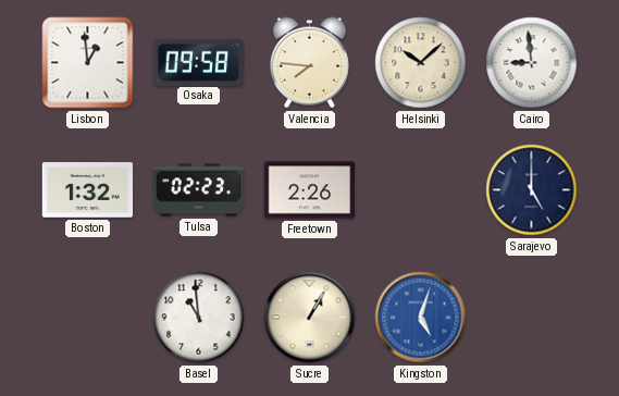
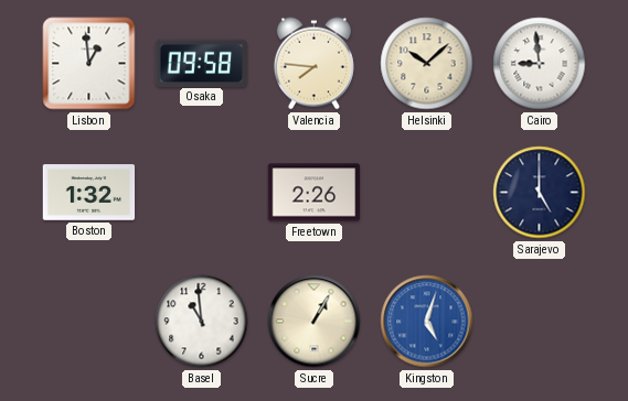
Tulsa: 02:23 -> none
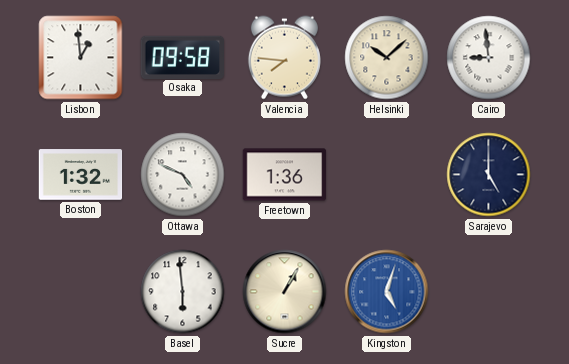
Ottawa: none -> 4:49
Freetown: 2:26 -> 1:36
Basel: 10:59 -> 5:59
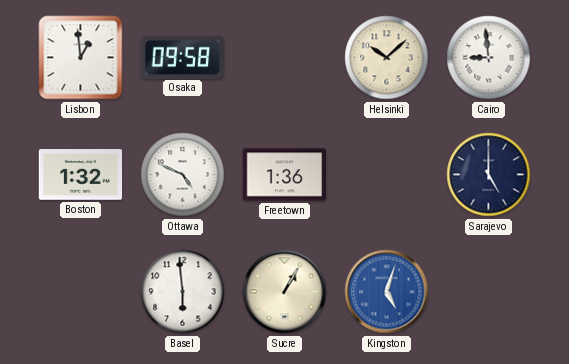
Valencia: 7:46 -> none
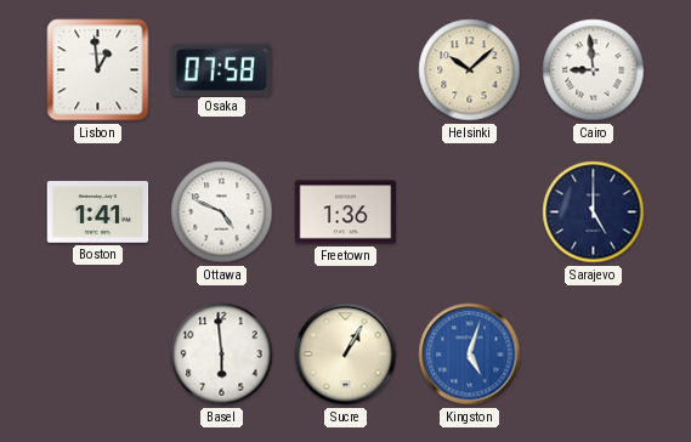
Osaka: 09:58 -> 07:58
Boston: 1:32 -> 1:41
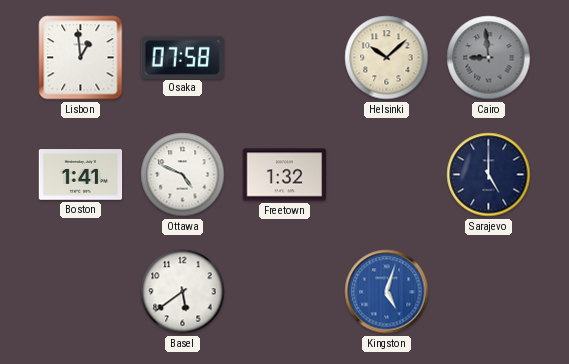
Cairo dial: white -> grey
Freetown: 1:36 -> 1:32
Basel: 5:59 -> 5:39
Sucre: 1:05 -> none
